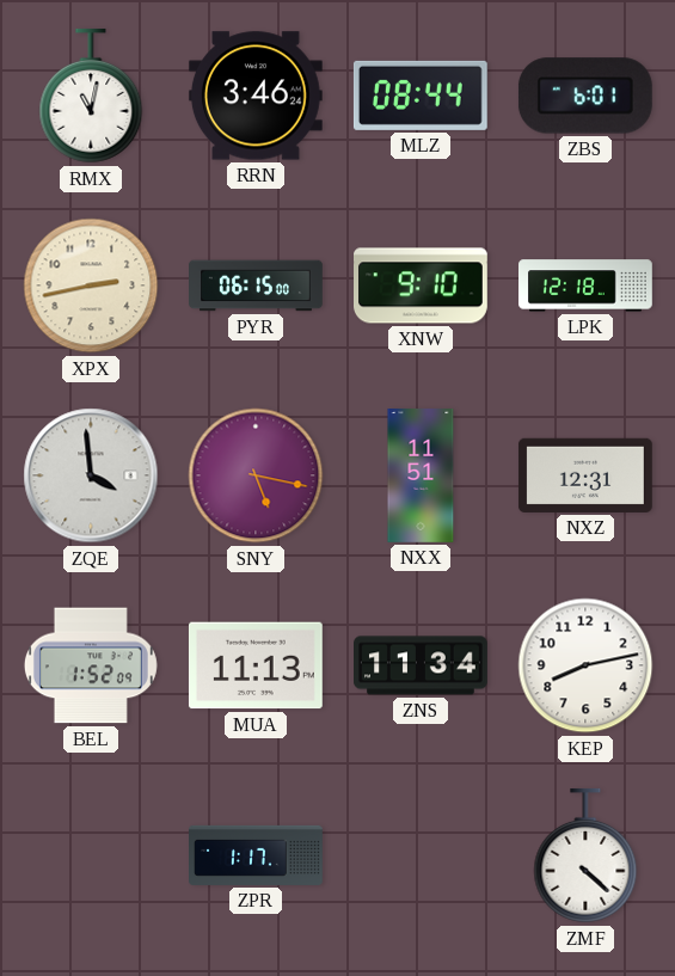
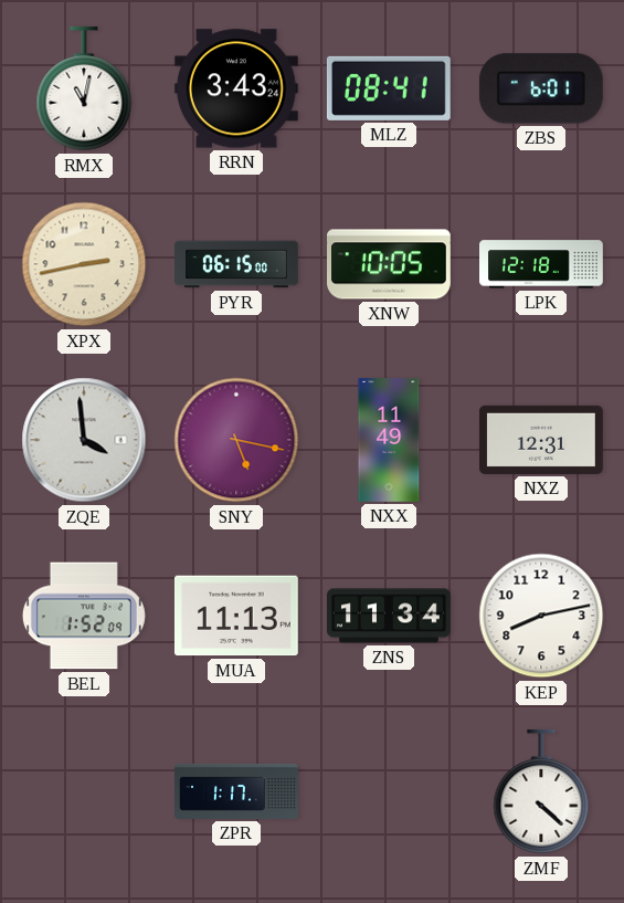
RRN: 3:46 -> 3:43
MLZ: 08:44 -> 08:41
XNW: 9:10 -> 10:05
NXX: 11:51 -> 11:49
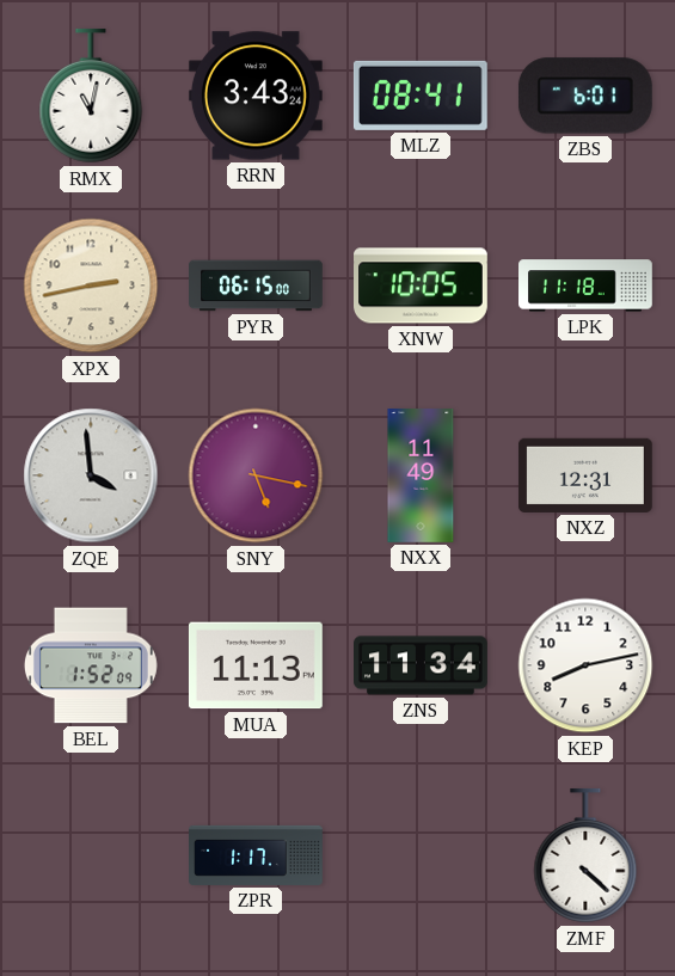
LPK: 12:18 -> 11:18
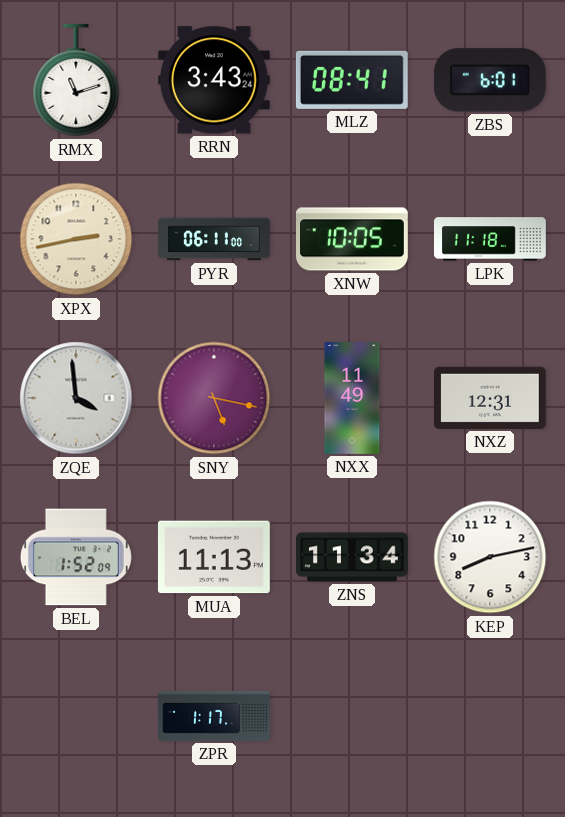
RMX: 11:02 -> 11:12
PYR: 06:15 -> 06:11
ZMF: 4:22 -> none
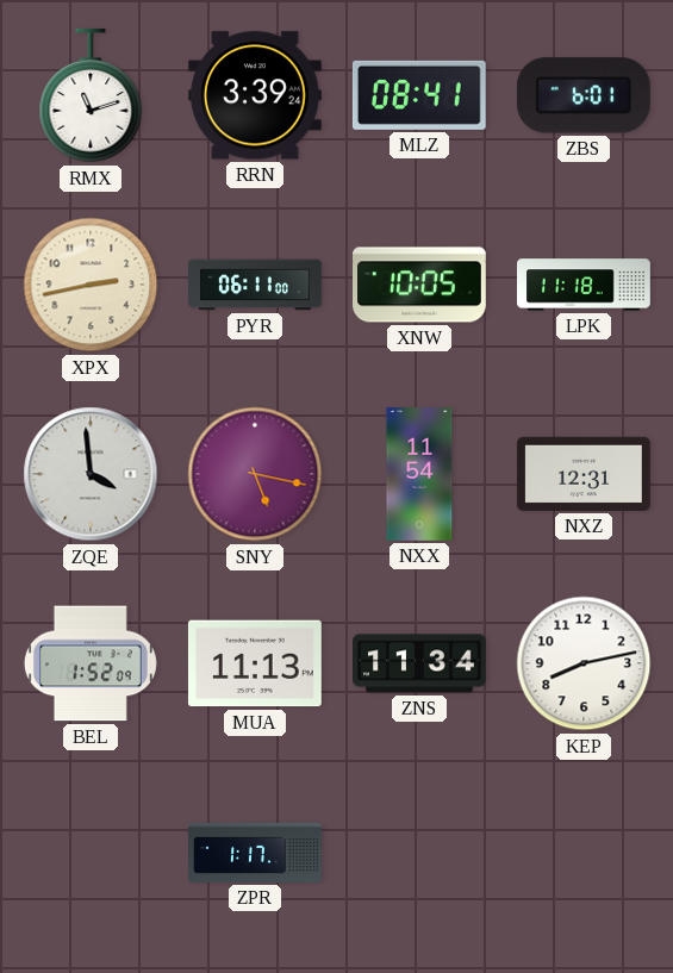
RRN: 3:43 -> 3:39
NXX: 11:49 -> 11:54
